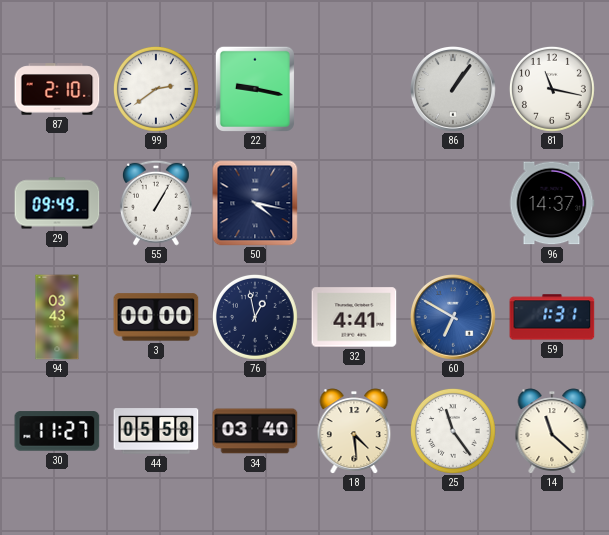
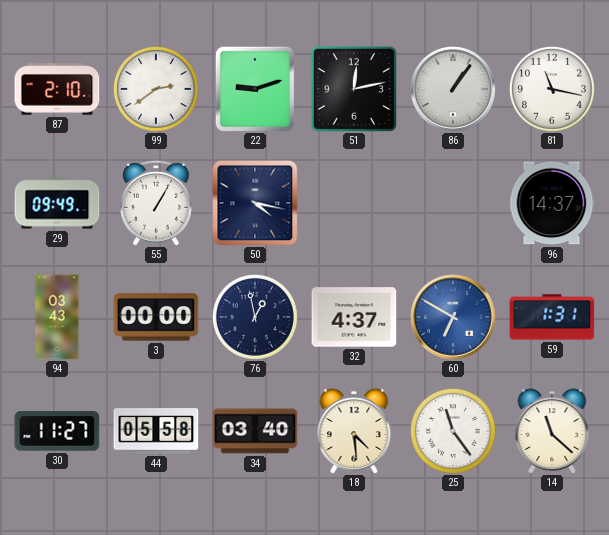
22: 9:17 -> 9:12
51: none -> 12:13
32: 4:41 -> 4:37
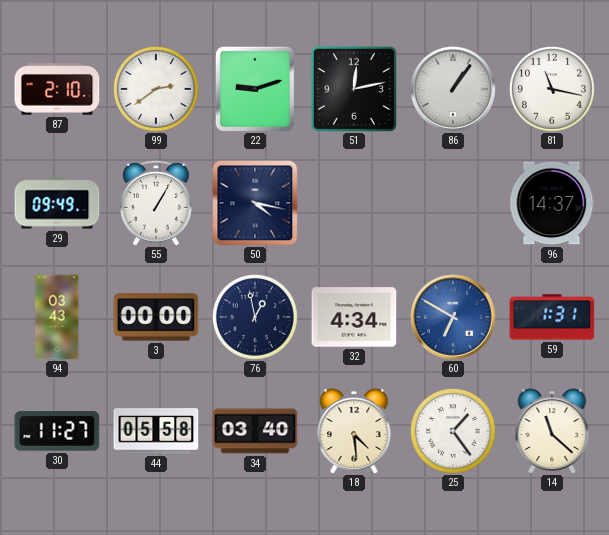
32: 4:37 -> 4:34
25: 11:24 -> 1:24
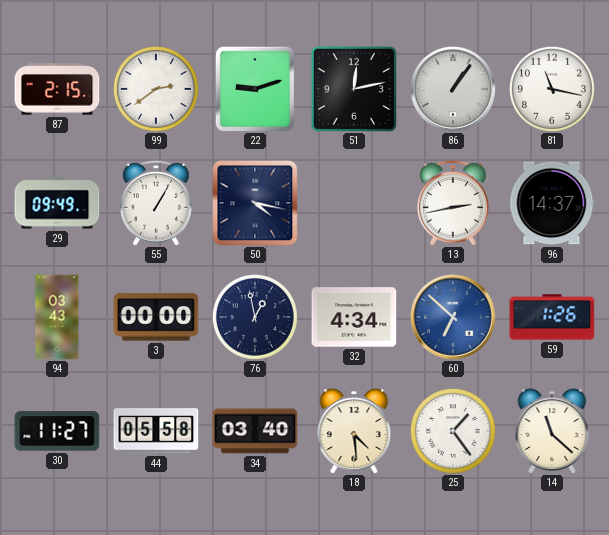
87: 2:10 -> 2:15
13: none -> 2:43
60: 6:50 -> 6:52
59: 1:31 -> 1:26
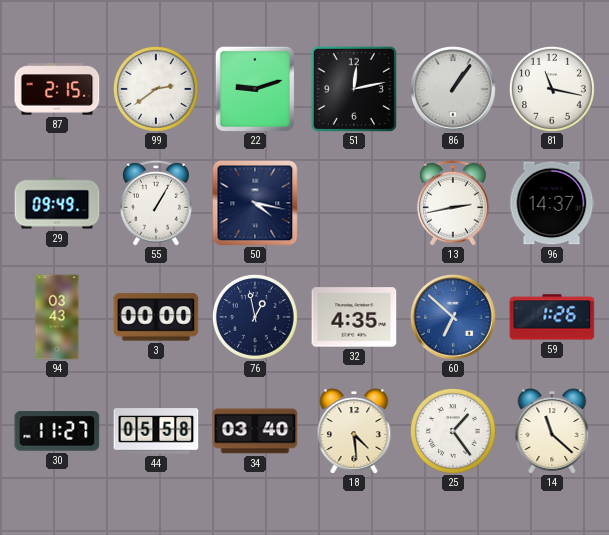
32: 4:34 -> 4:35
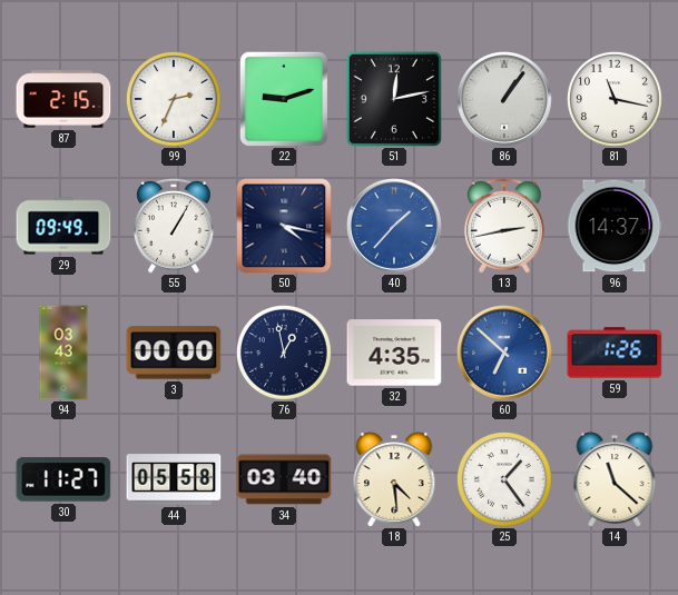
99: 2:39 -> 2:34
40: none -> 1:37
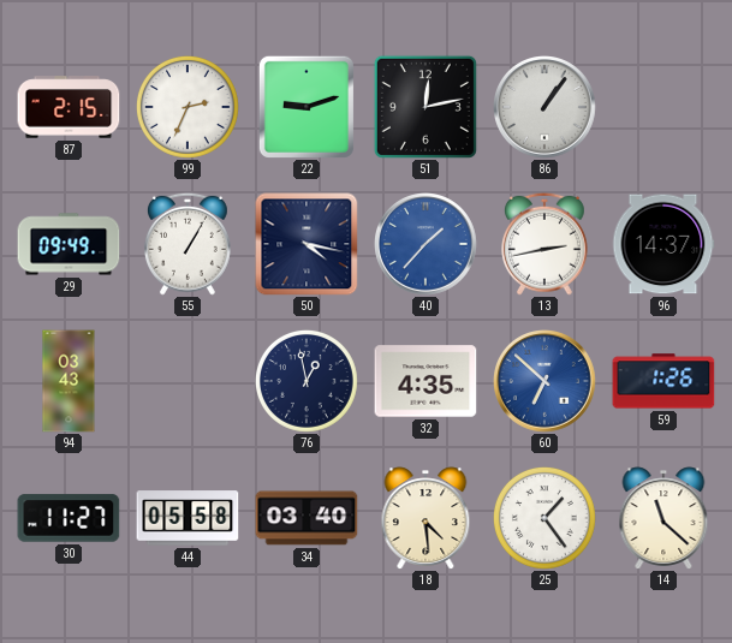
81: 11:17 -> none
3: 00:00 -> none
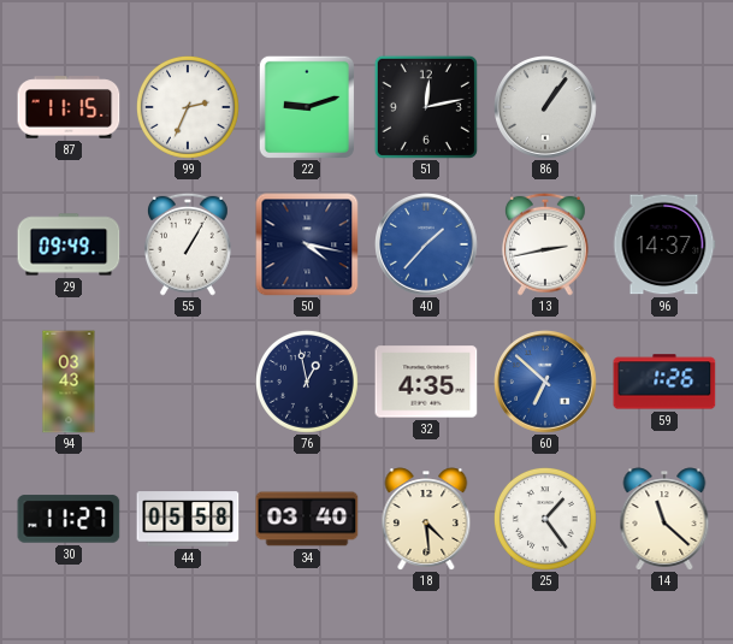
87: 2:15 -> 11:15
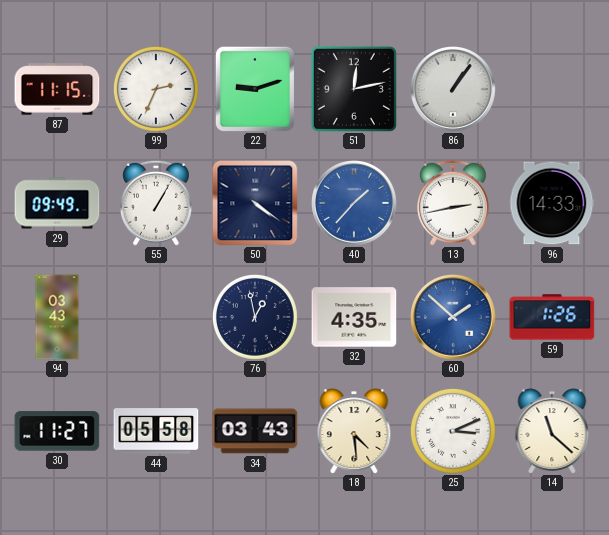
50: 4:17 -> 4:21
96: 14:37 -> 14:33
60: 6:52 -> 1:52
34: 03:40 -> 03:43
25: 1:24 -> 3:11
